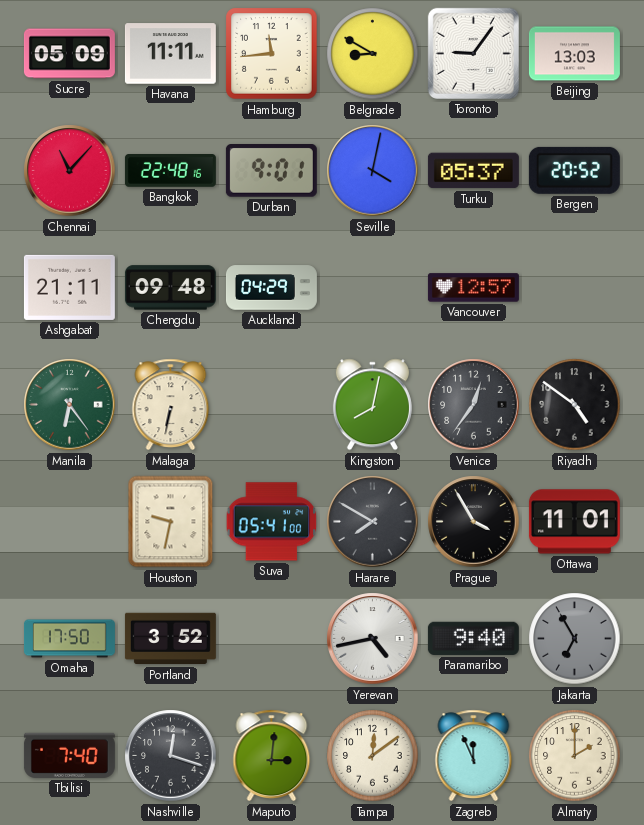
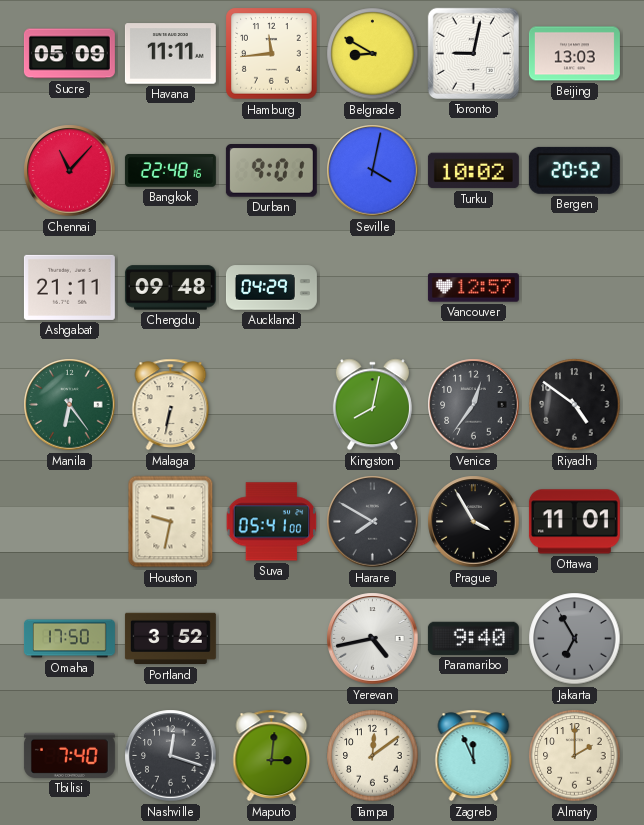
Toronto: 9:06 -> 9:02
Turku: 05:37 -> 10:02
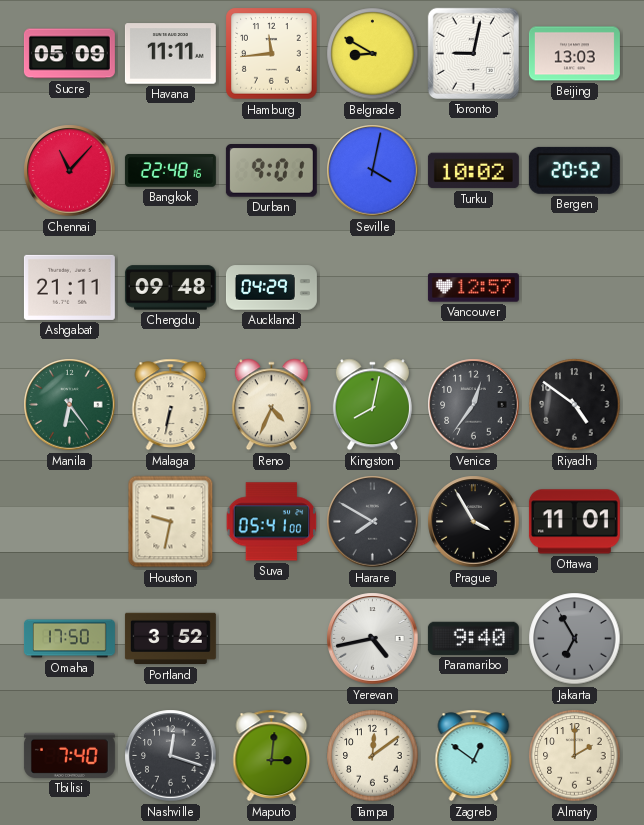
Reno: none -> 4:34
Zagreb: 11:56 -> 12:51
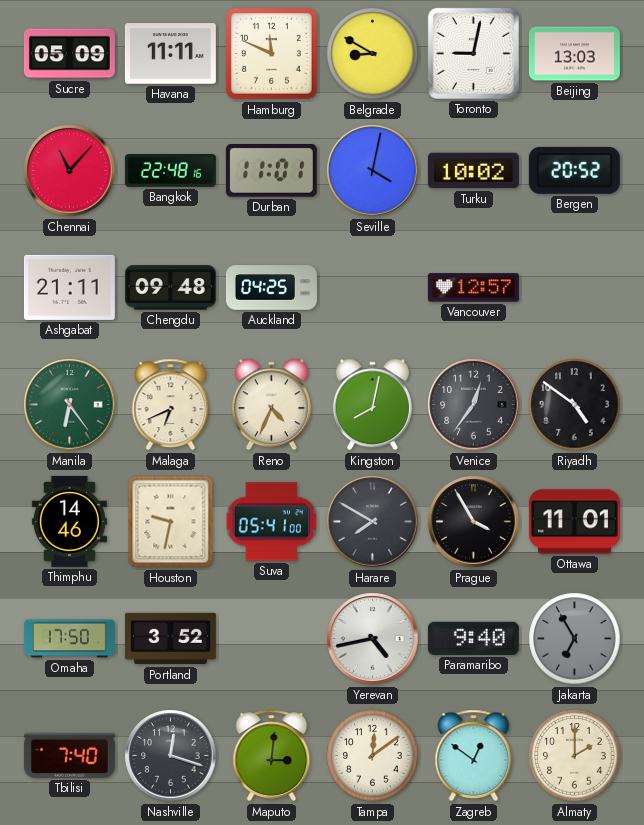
Hamburg: 11:44 -> 11:49
Durban: 9:01 -> 11:01
Auckland: 04:29 -> 04:25
Malaga: 6:32 -> 6:41
Thimphu: none -> 14:46
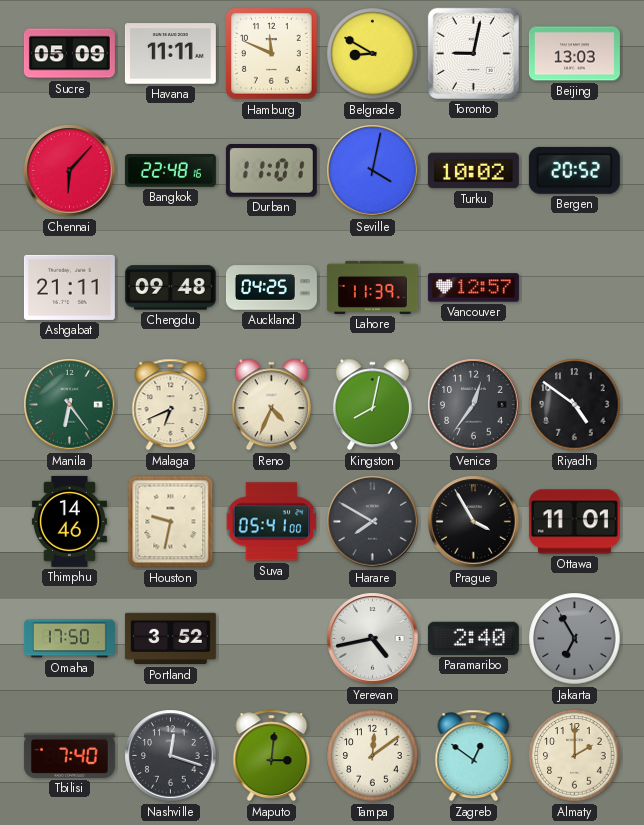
Chennai: 11:07 -> 6:07
Lahore: none -> 11:39
Paramaribo: 9:40 -> 2:40
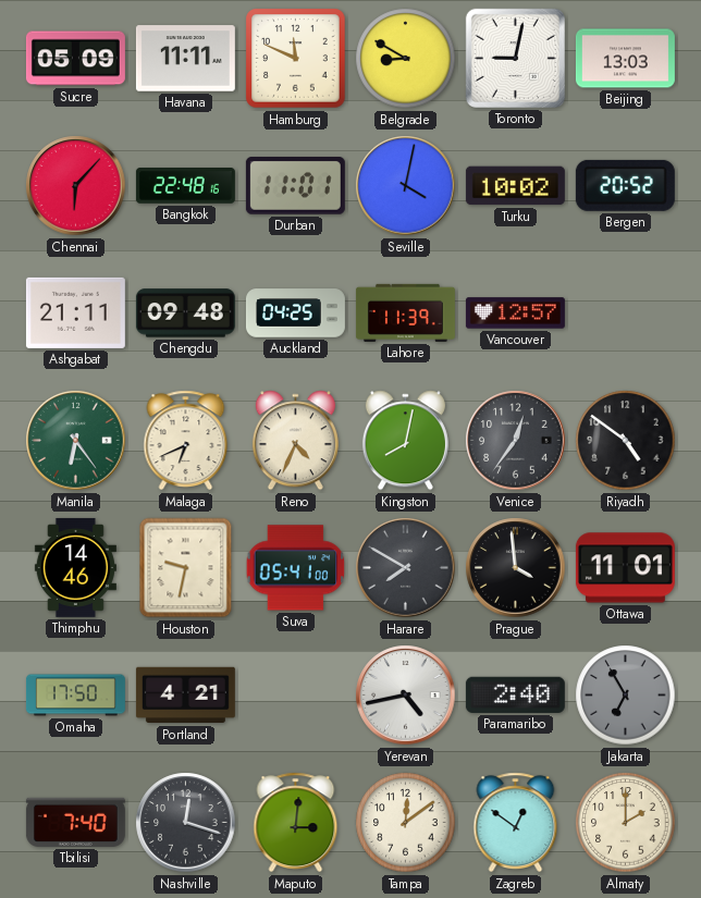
Prague: 3:55 -> 3:59
Portland: 3:52 -> 4:21
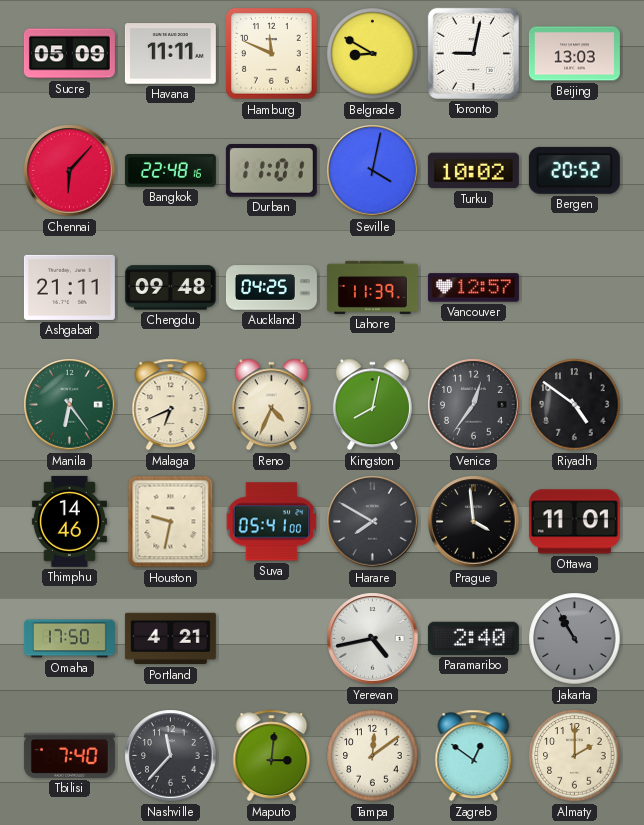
Jakarta: 6:55 -> 10:55
Nashville: 12:18 -> 11:37
